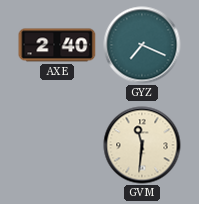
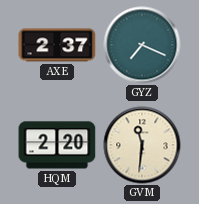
AXE: 2:40 -> 2:37
HQM: none -> 2:20
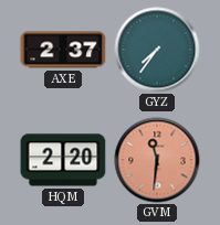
GYZ: 7:19 -> 7:36
GVM dial: cream -> salmon
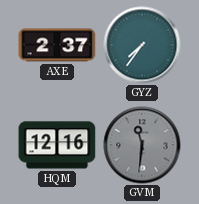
HQM: 2:20 -> 12:16
GVM dial: salmon -> grey
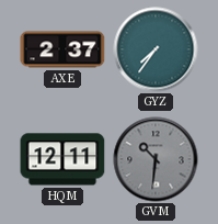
HQM: 12:16 -> 12:11
GVM: 11:31 -> 10:31
